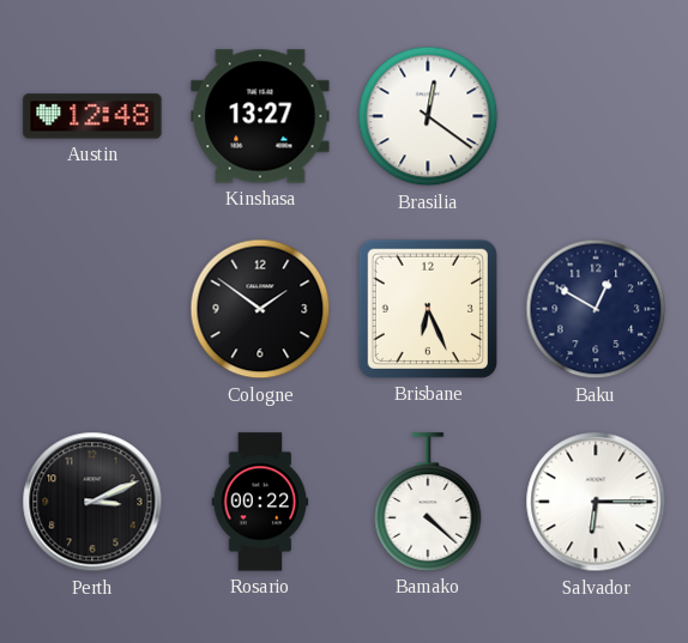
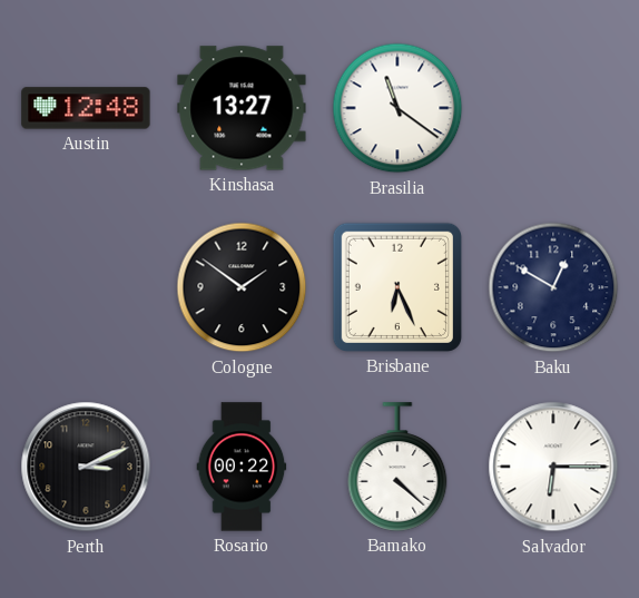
Brasilia: 12:21 -> 11:21
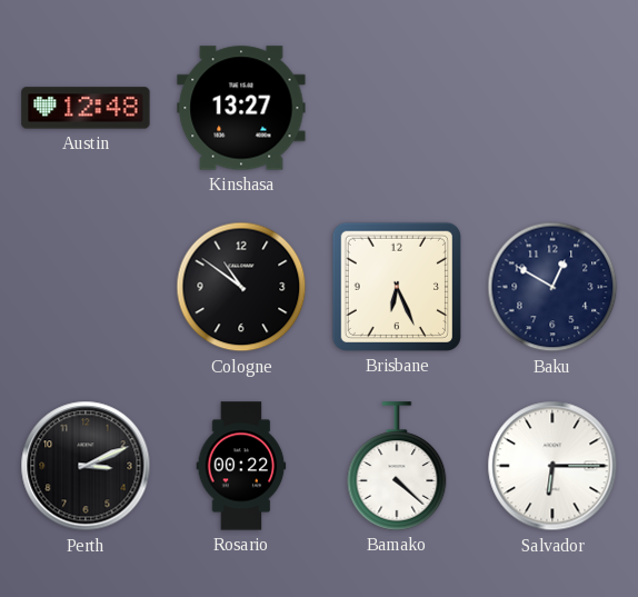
Brasilia: 11:21 -> none
Cologne: 1:51 -> 10:51
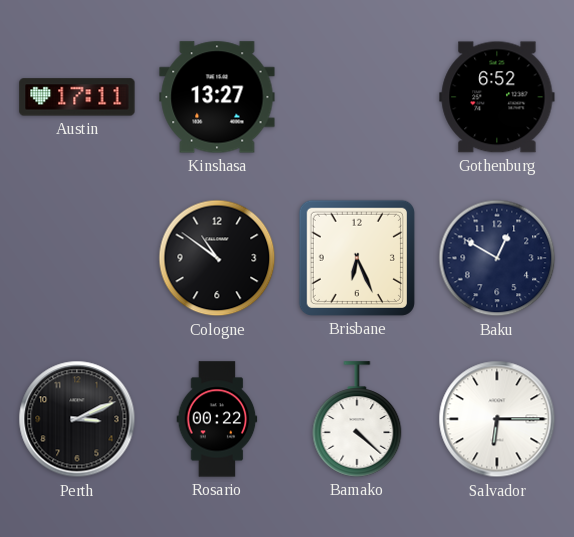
Austin: 12:48 -> 17:11
Gothenburg: none -> 6:52
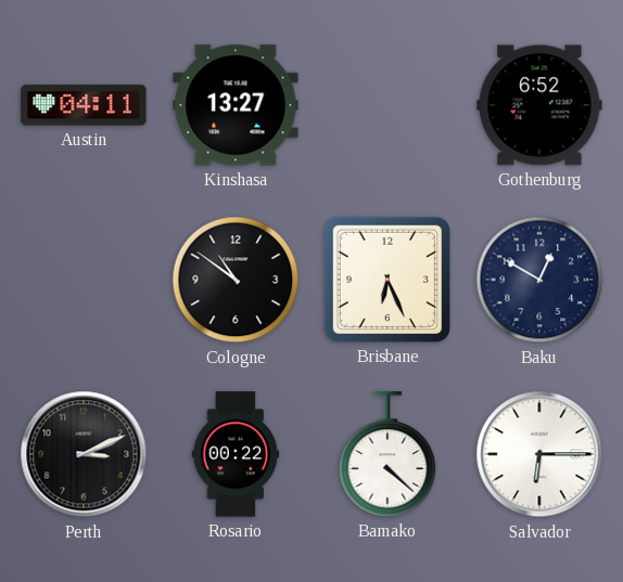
Austin: 17:11 -> 04:11
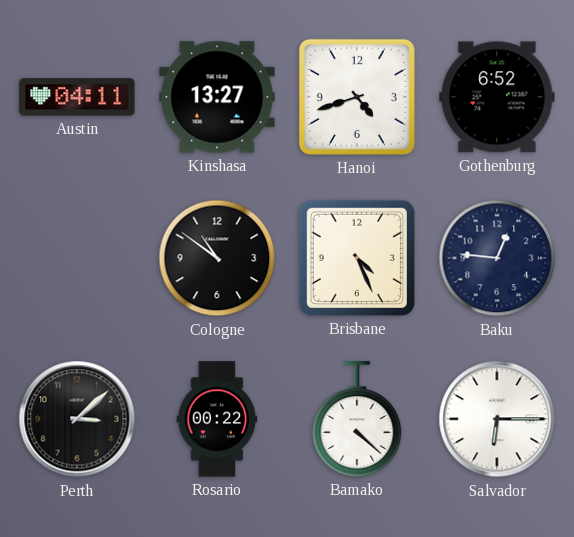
Hanoi: none -> 4:42
Brisbane: 6:26 -> 4:26
Baku: 12:50 -> 12:46
Perth: 3:11 -> 3:08
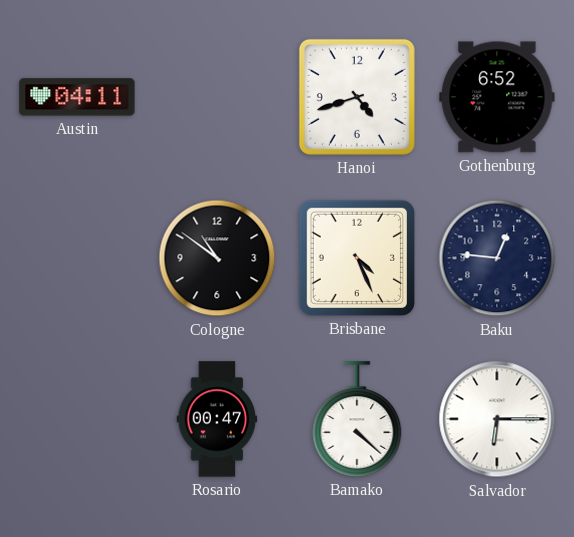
Kinshasa: 13:27 -> none
Perth: 3:08 -> none
Rosario: 00:22 -> 00:47
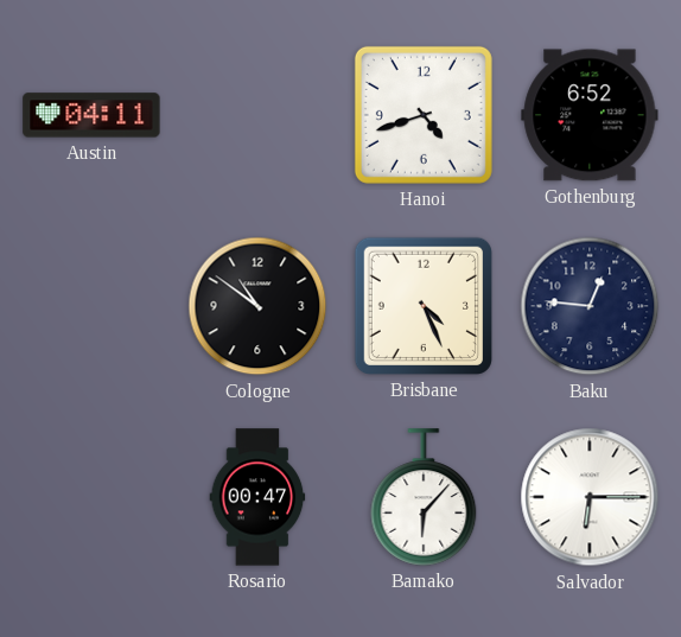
Bamako: 4:22 -> 6:07
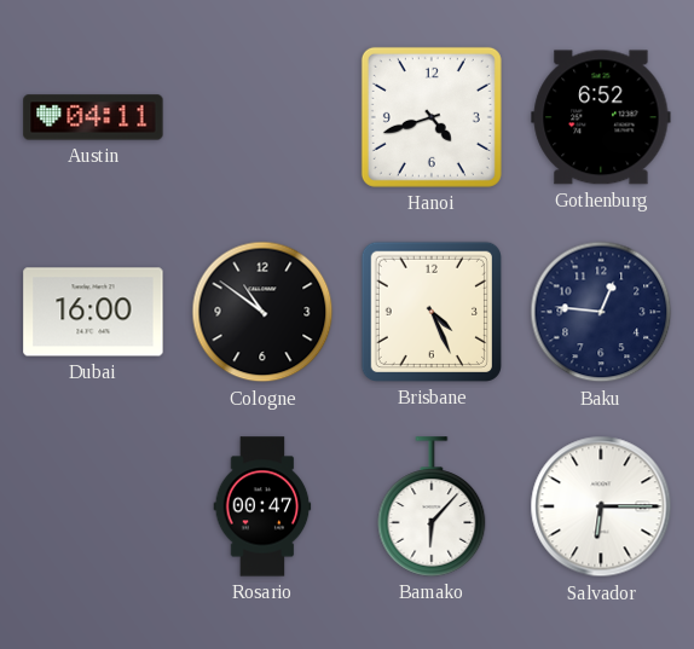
Dubai: none -> 16:00
